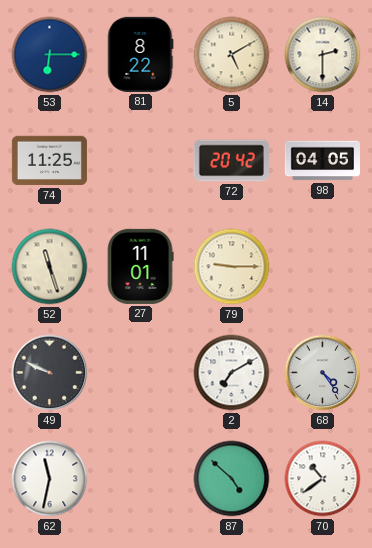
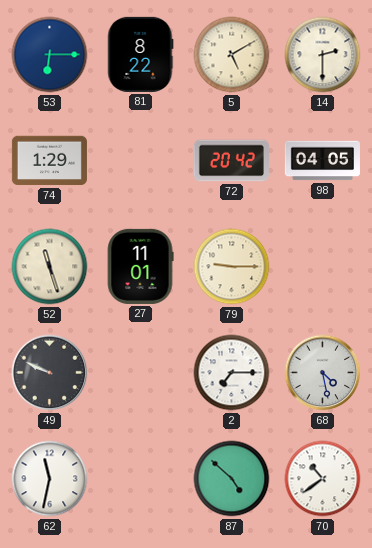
74: 11:25 -> 1:29
2: 7:10 -> 7:15
68: 4:24 -> 4:28
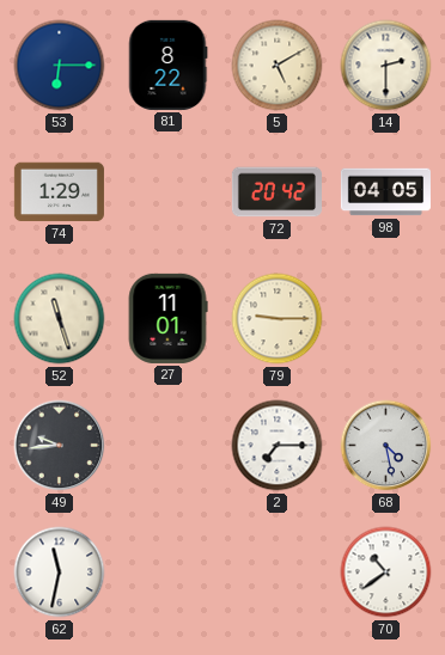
49: 9:49 -> 9:44
87: 4:52 -> none
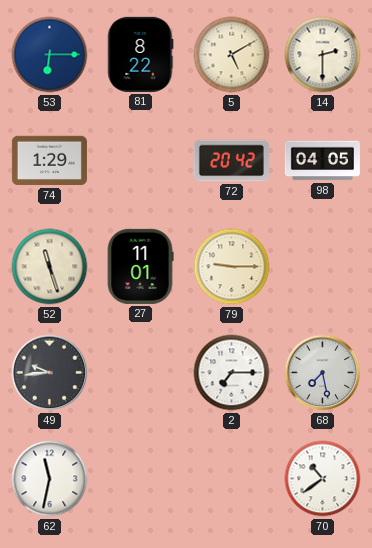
68: 4:28 -> 7:28
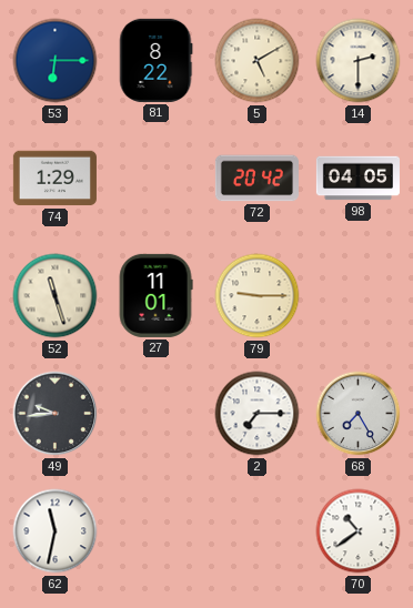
68: 7:28 -> 7:25
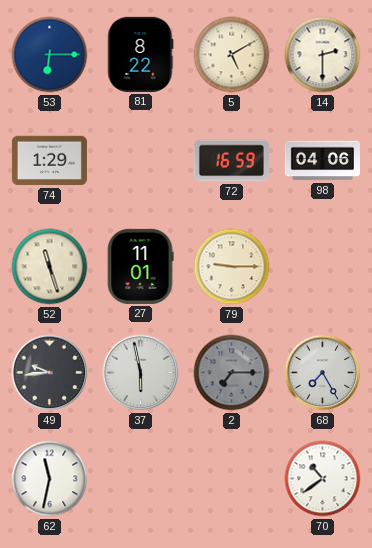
72: 20:42 -> 16:59
98: 04:05 -> 04:06
37: none -> 5:58
2 dial: white -> grey
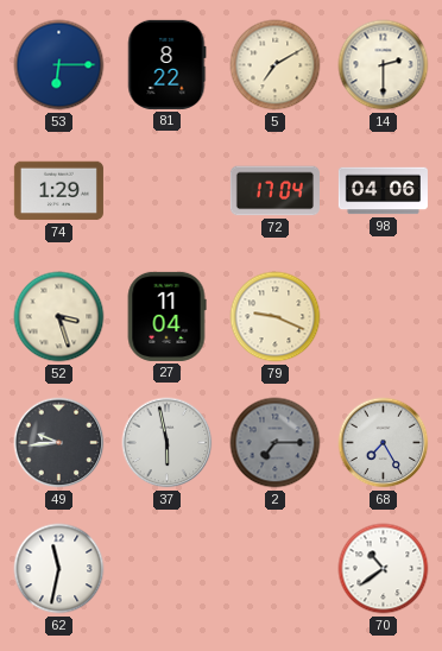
5: 5:10 -> 7:10
72: 16:59 -> 17:04
52: 11:27 -> 3:27
27: 11:01 -> 11:04
79: 9:15 -> 9:19
